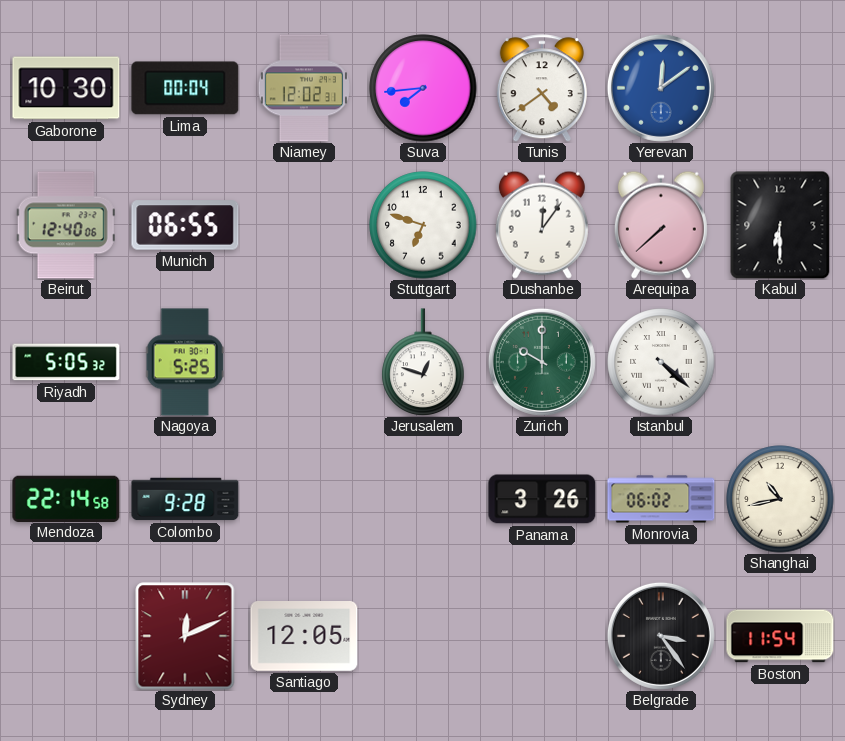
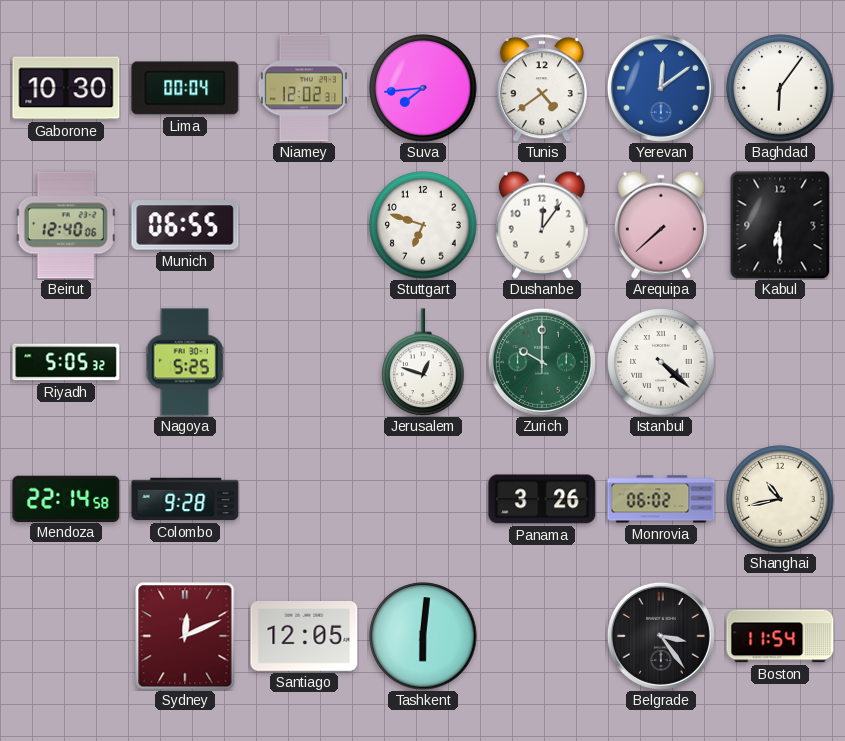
Baghdad: none -> 6:06
Tashkent: none -> 6:01
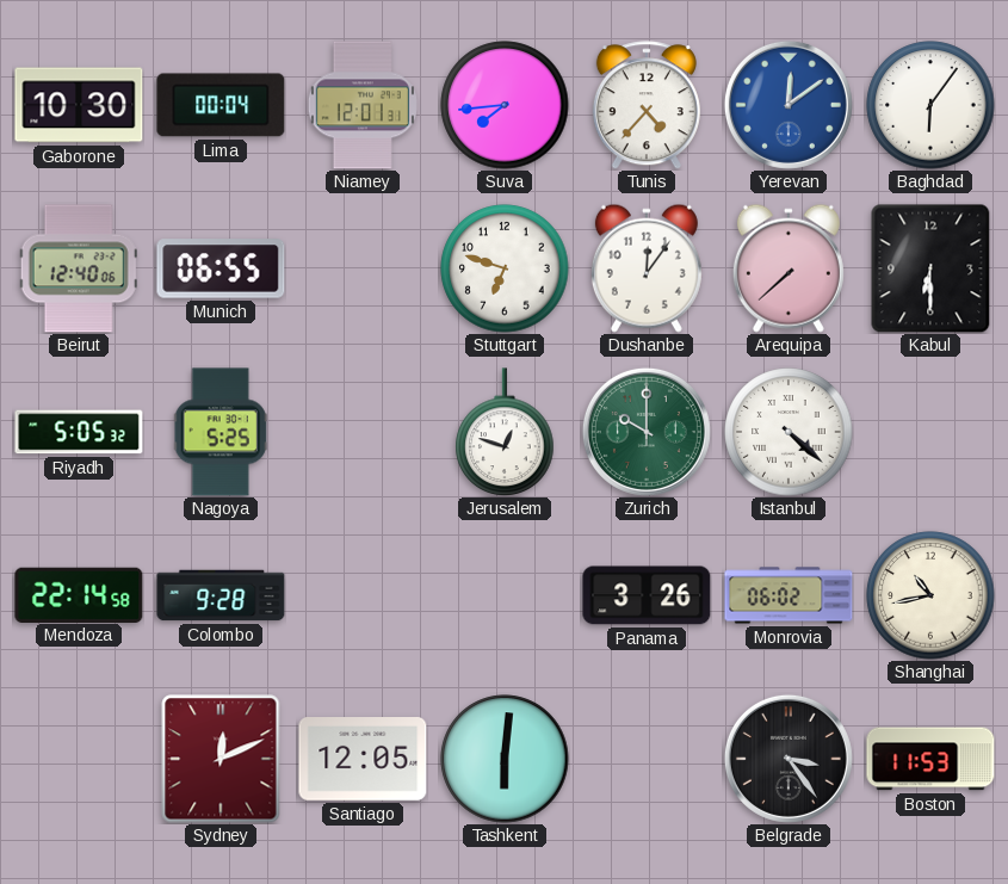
Niamey: 12:02 -> 12:01
Tunis: 4:39 -> 4:37
Boston: 11:54 -> 11:53
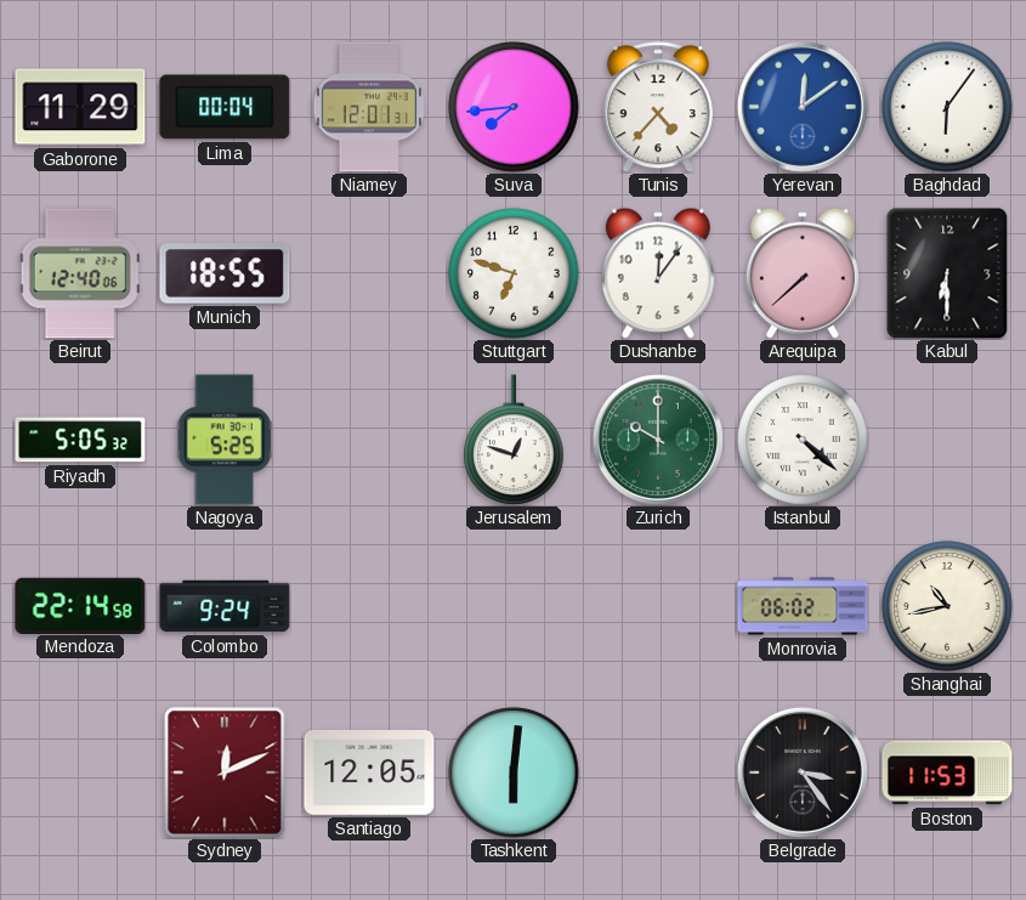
Gaborone: 10:30 -> 11:29
Munich: 06:55 -> 18:55
Colombo: 9:28 -> 9:24
Panama: 3:26 -> none
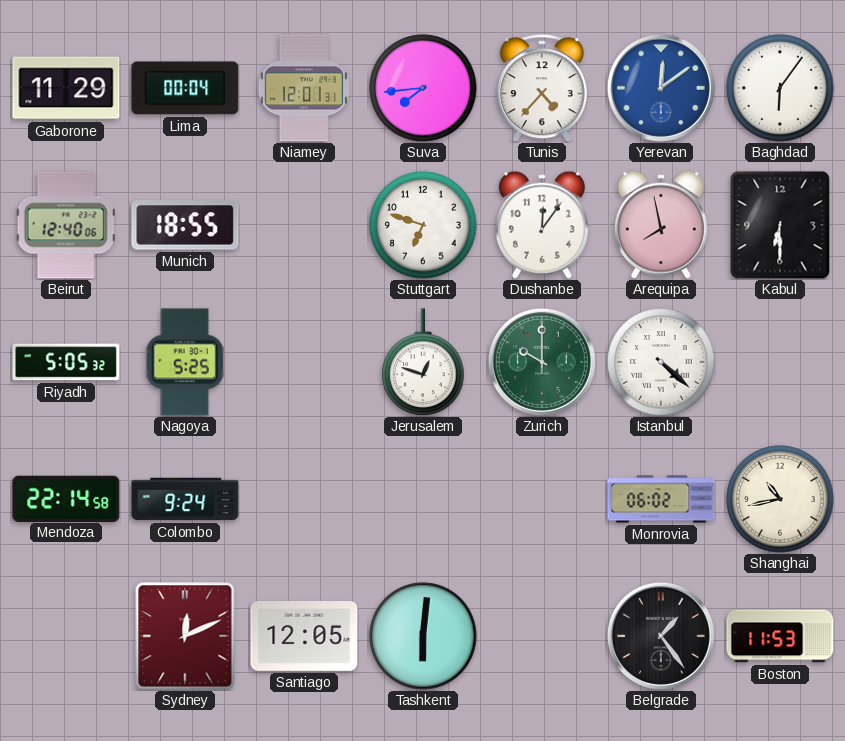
Arequipa: 7:38 -> 7:58
Belgrade: 3:24 -> 1:24
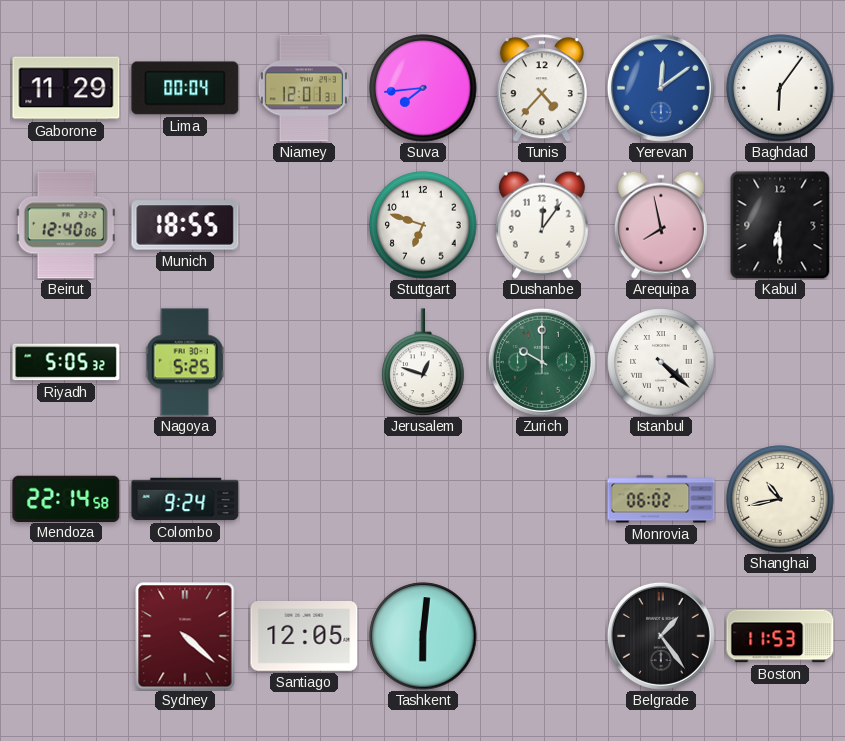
Sydney: 12:11 -> 4:22
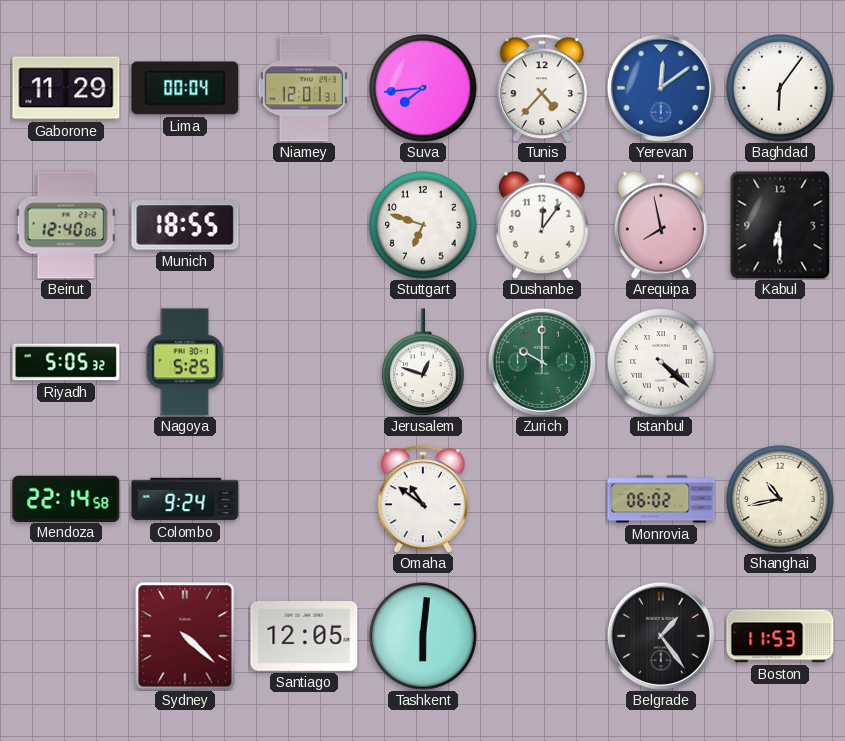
Omaha: none -> 10:51
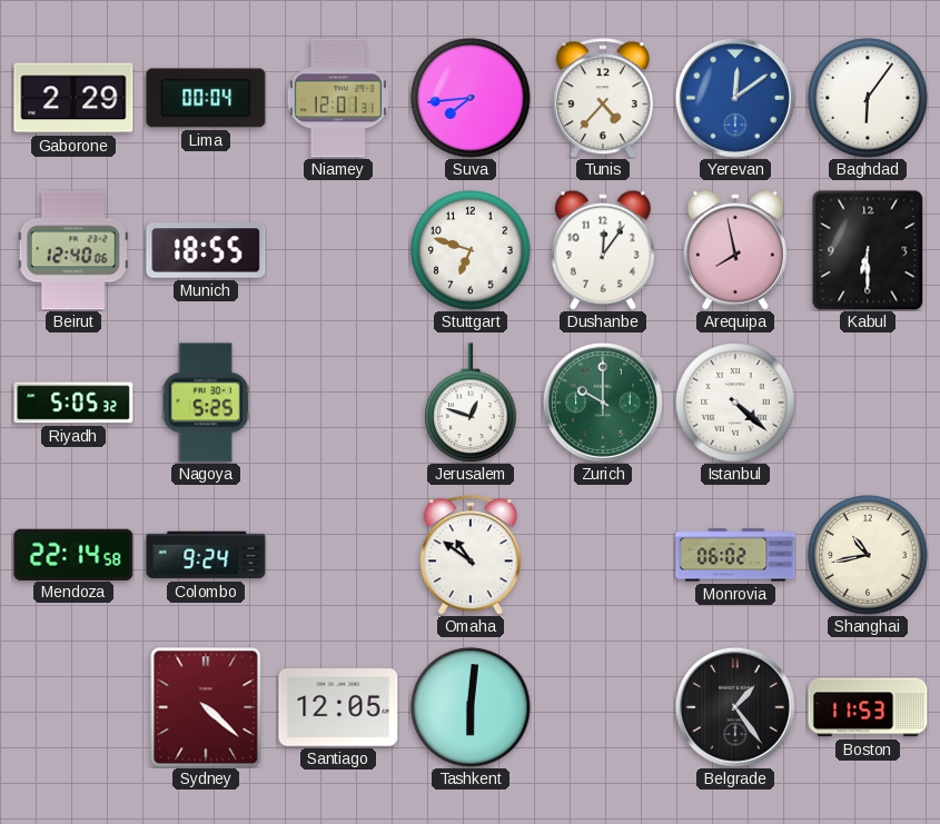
Gaborone: 11:29 -> 2:29
